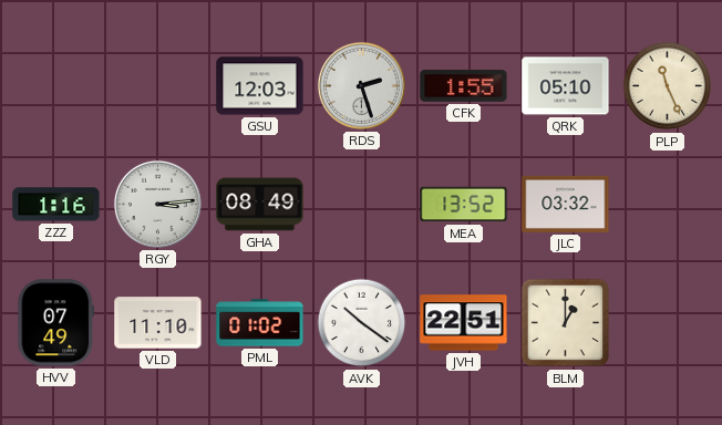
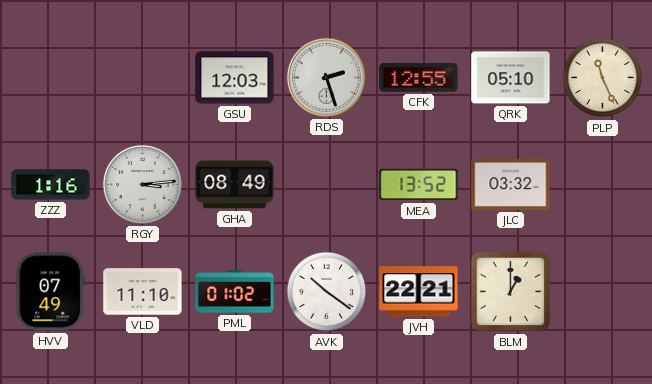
CFK: 1:55 -> 12:55
JVH: 22:51 -> 22:21
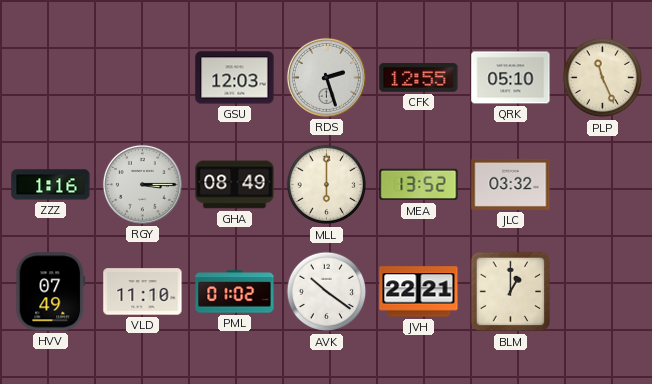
RGY: 3:14 -> 3:15
MLL: none -> 6:00
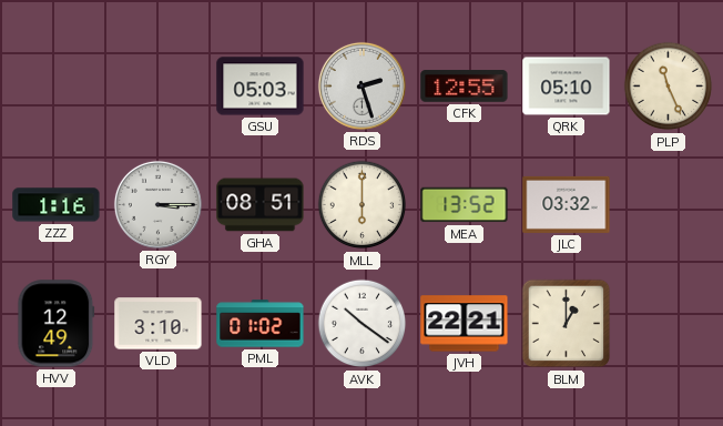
GSU: 12:03 -> 05:03
GHA: 08:49 -> 08:51
HVV: 07:49 -> 12:49
VLD: 11:10 -> 3:10
